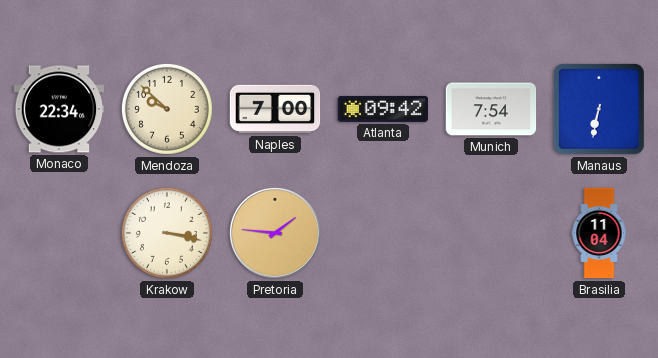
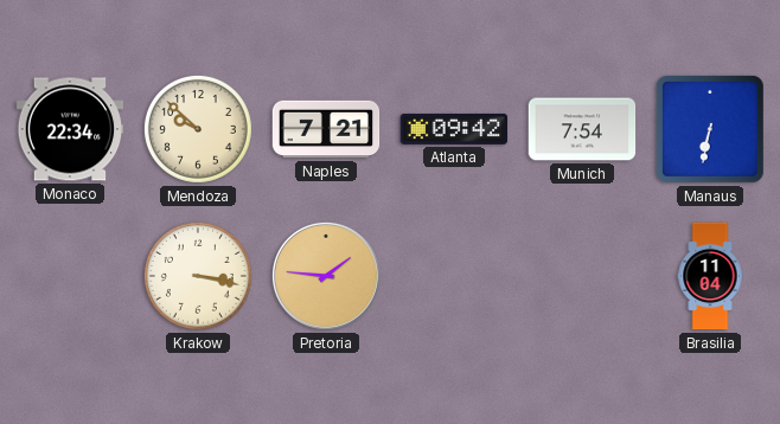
Naples: 7:00 -> 7:21
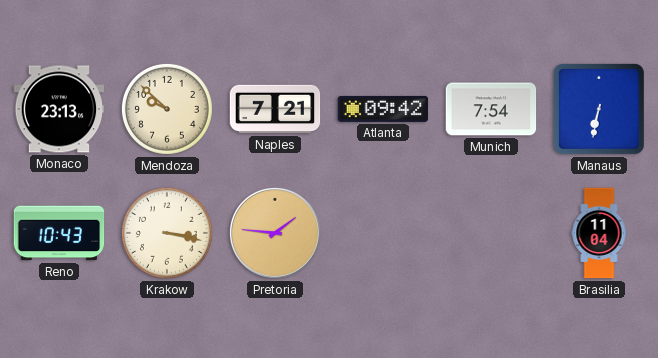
Monaco: 22:34 -> 23:13
Reno: none -> 10:43
